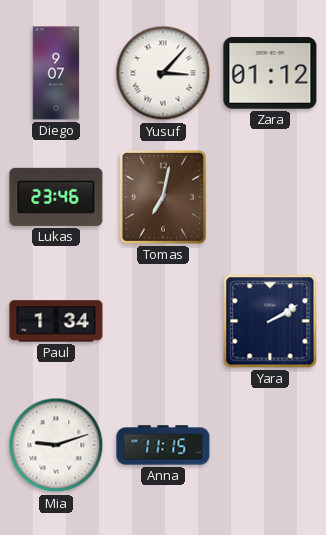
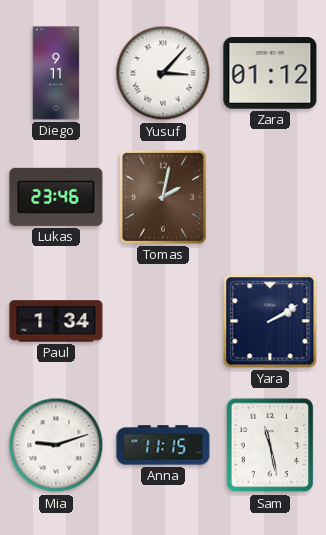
Diego: 9:07 -> 9:11
Tomas: 7:02 -> 2:02
Sam: none -> 11:28
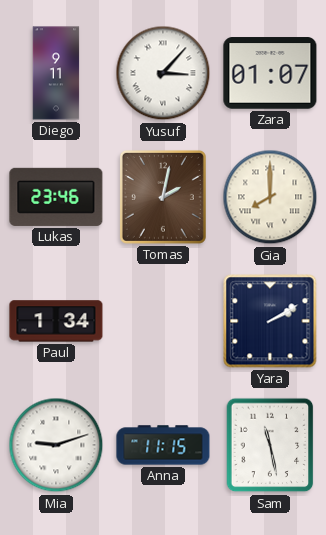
Zara: 01:12 -> 01:07
Gia: none -> 8:00
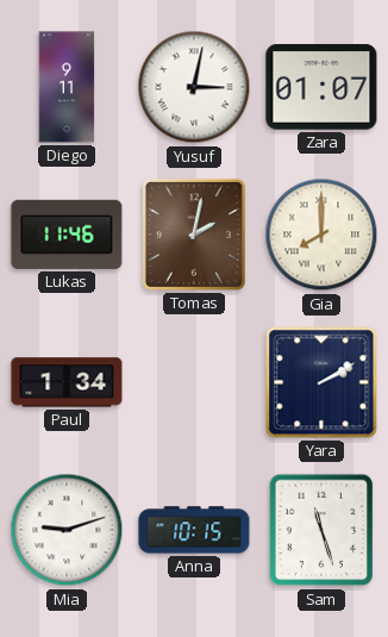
Yusuf: 3:07 -> 3:02
Lukas: 23:46 -> 11:46
Anna: 11:15 -> 10:15
Sam: 11:28 -> 11:27
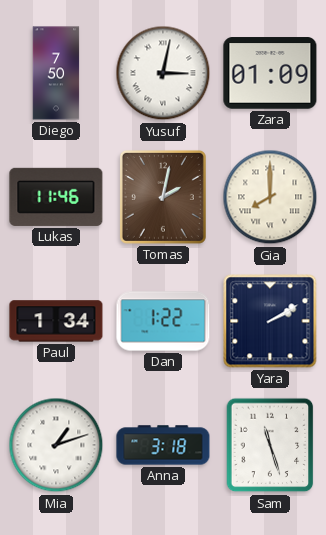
Diego: 9:11 -> 7:50
Zara: 01:07 -> 01:09
Dan: none -> 1:22
Mia: 9:12 -> 1:12
Anna: 10:15 -> 3:18
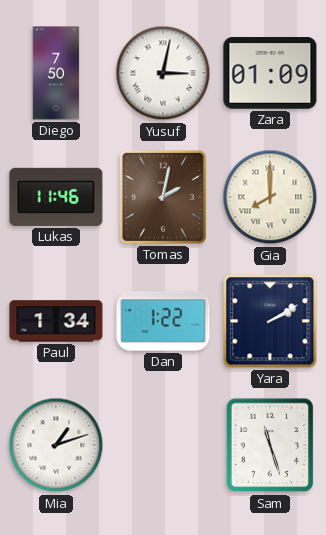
Anna: 3:18 -> none
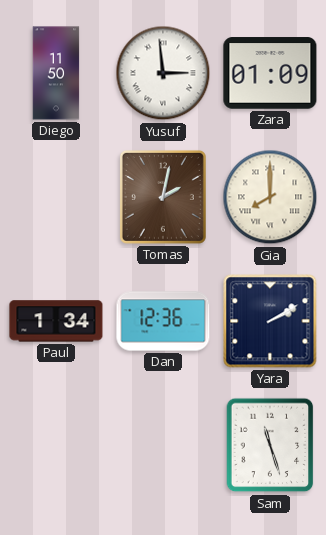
Diego: 7:50 -> 11:50
Yusuf: 3:02 -> 2:59
Lukas: 11:46 -> none
Dan: 1:22 -> 12:36
Mia: 1:12 -> none
